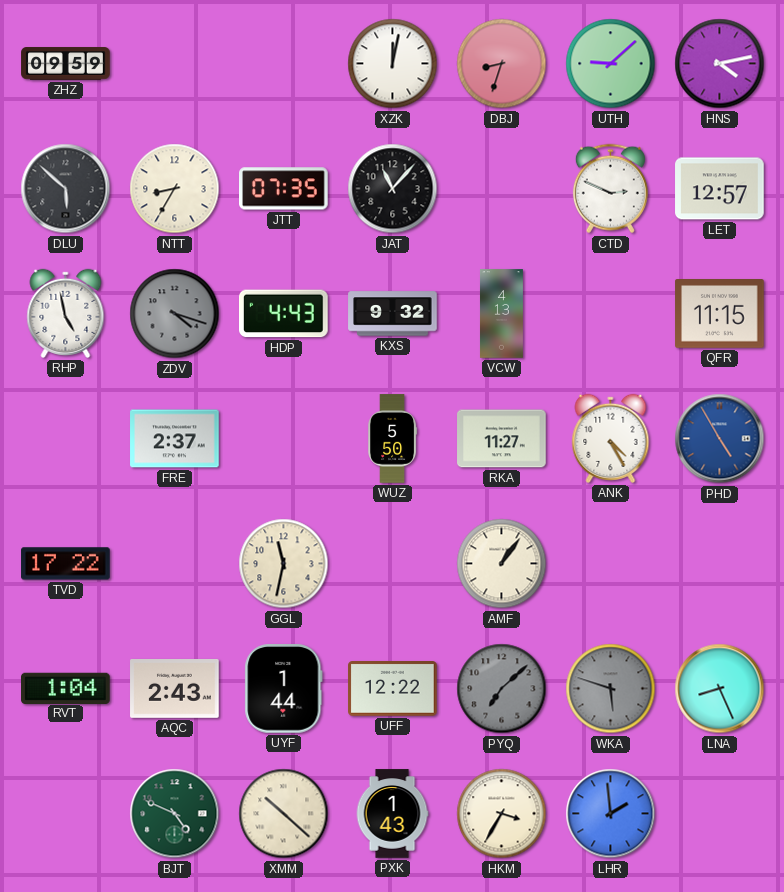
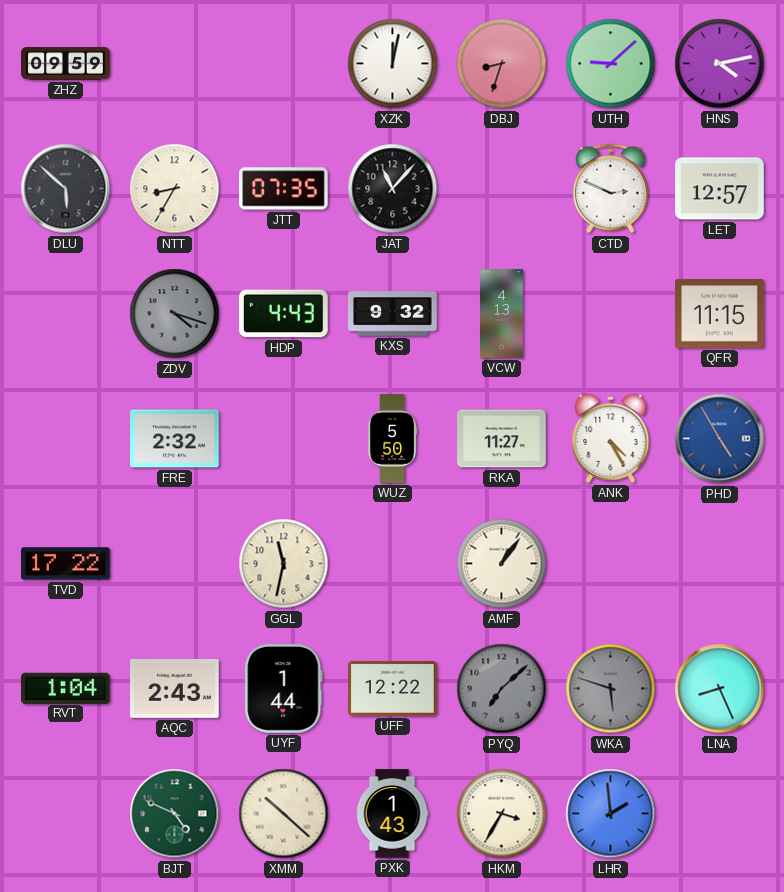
RHP: 4:58 -> none
FRE: 2:37 -> 2:32
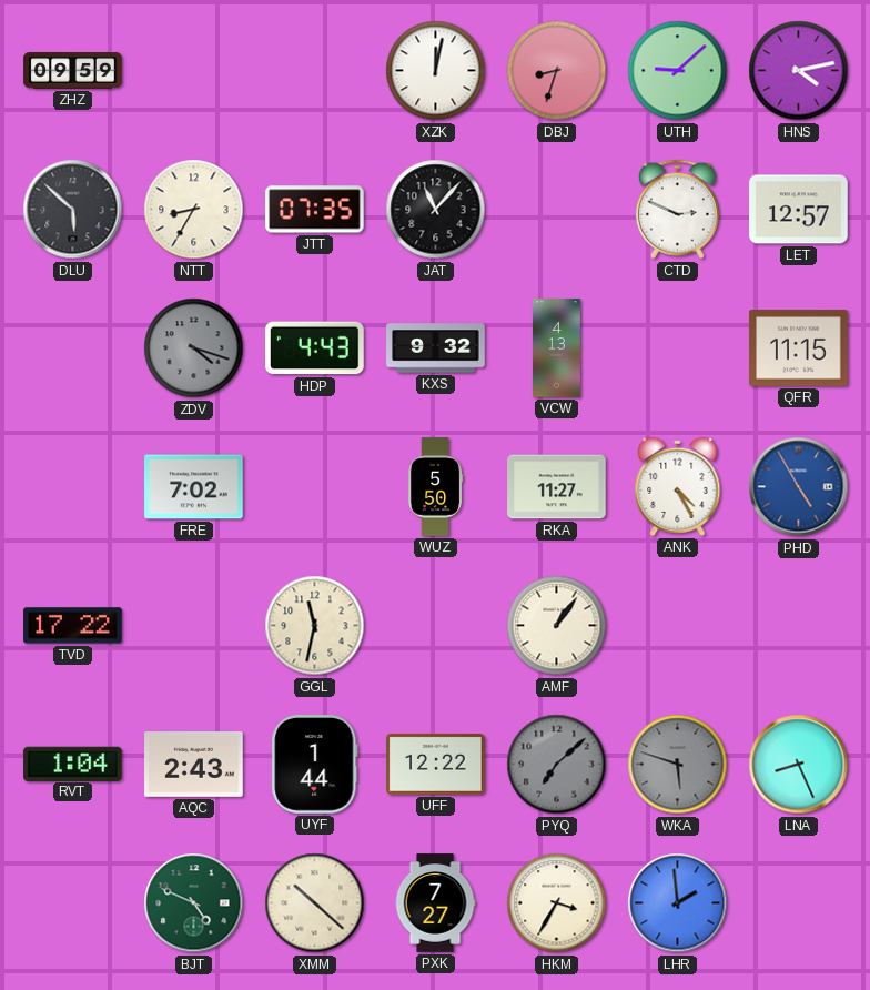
FRE: 2:32 -> 7:02
PXK: 1:43 -> 7:27
